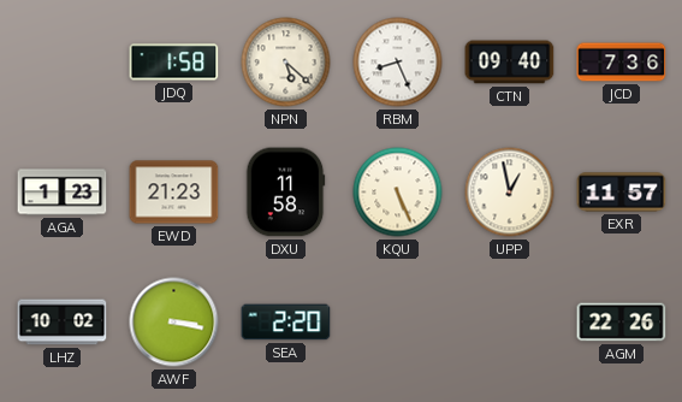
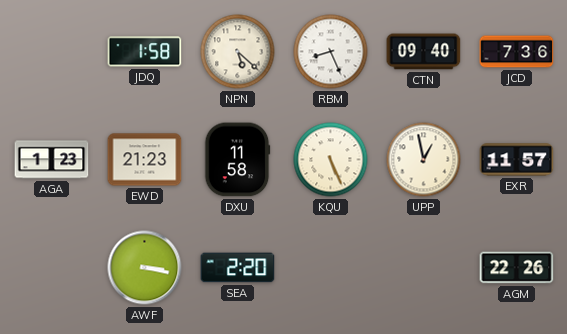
LHZ: 10:02 -> none
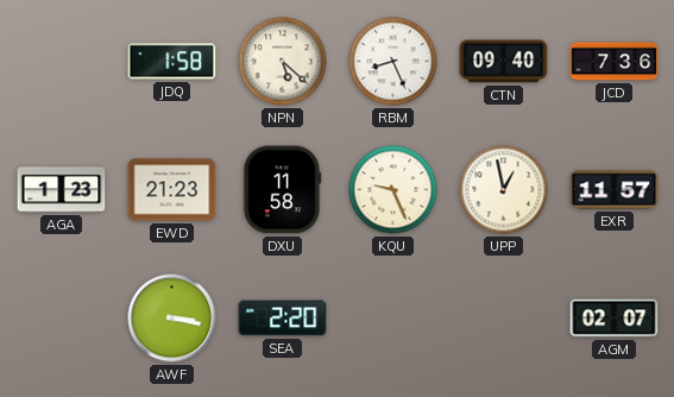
KQU: 5:26 -> 9:26
AGM: 22:26 -> 02:07
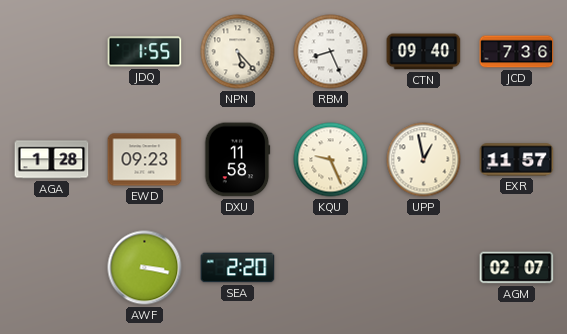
JDQ: 1:58 -> 1:55
NPN: 5:22 -> 5:23
AGA: 1:23 -> 1:28
EWD: 21:23 -> 09:23
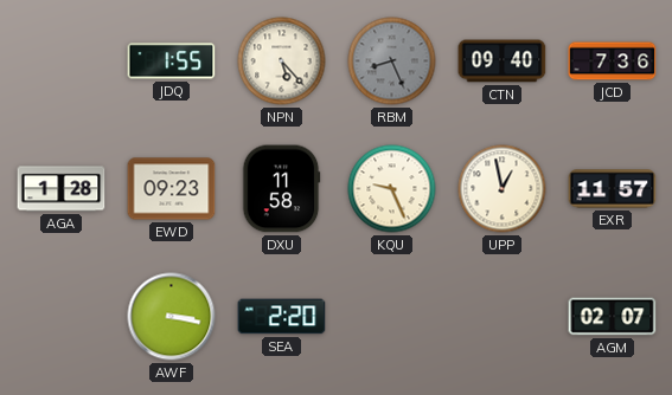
RBM dial: white -> grey
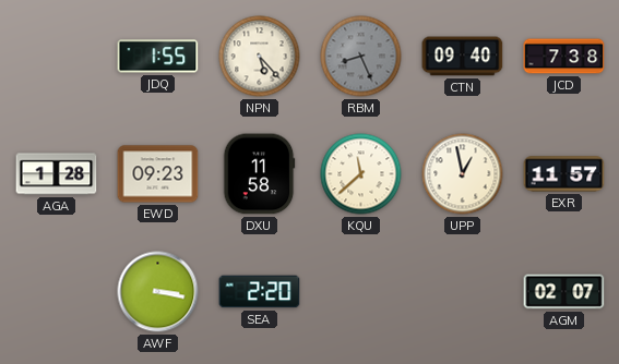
JCD: 7:36 -> 7:38
KQU: 9:26 -> 11:38
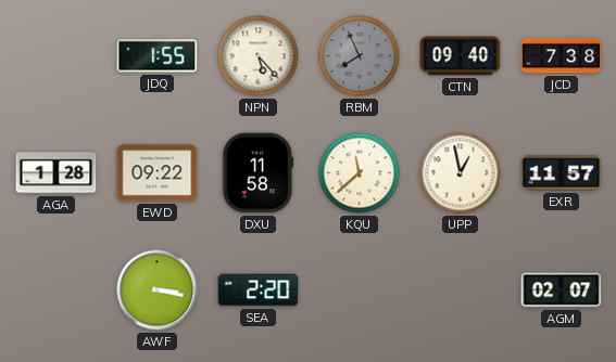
RBM: 8:26 -> 7:56
EWD: 09:23 -> 09:22
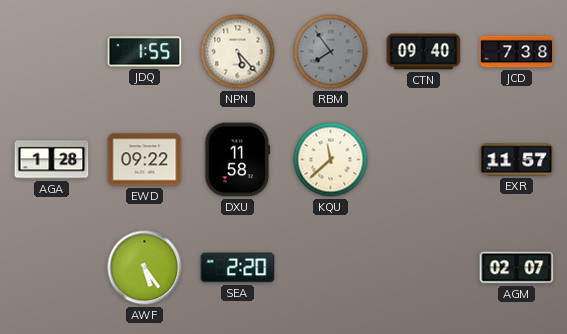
RBM: 7:56 -> 7:54
UPP: 12:58 -> none
AWF: 3:17 -> 5:24
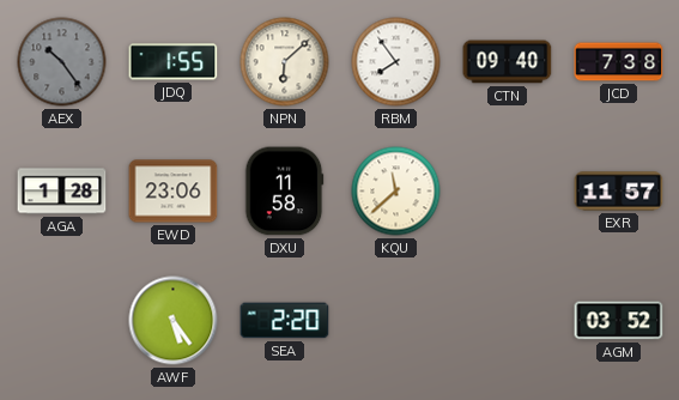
AEX: none -> 10:24
NPN: 5:23 -> 6:08
RBM dial: grey -> white
EWD: 09:22 -> 23:06
AGM: 02:07 -> 03:52
